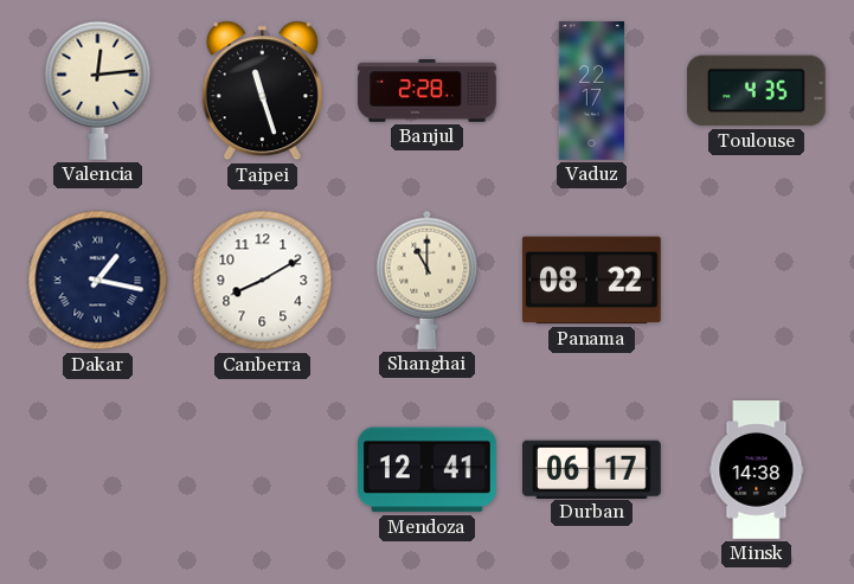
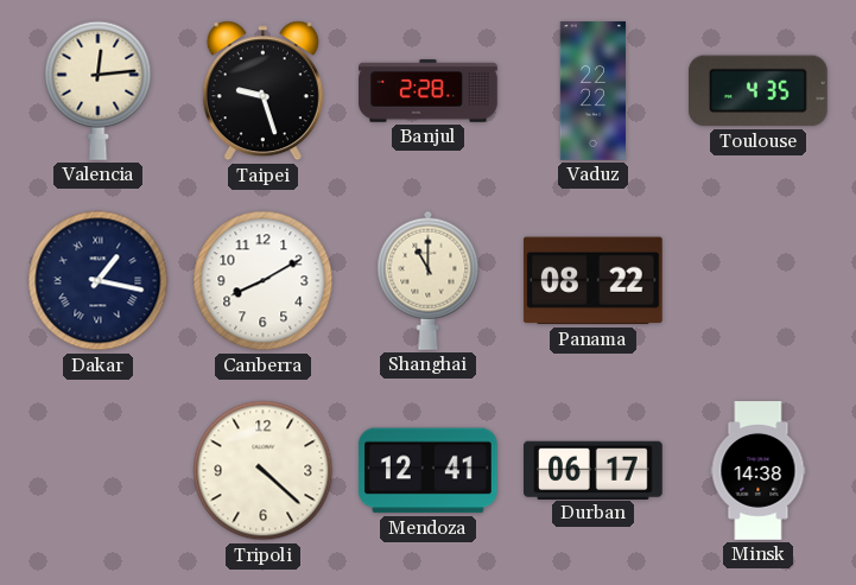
Taipei: 11:27 -> 9:27
Vaduz: 22:17 -> 22:22
Tripoli: none -> 4:22
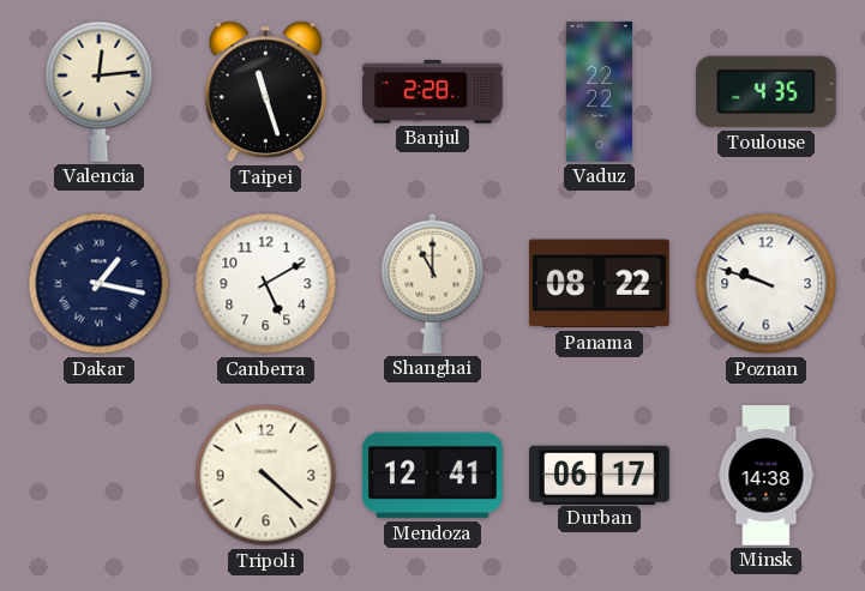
Taipei: 9:27 -> 11:27
Canberra: 8:10 -> 5:10
Poznan: none -> 9:48
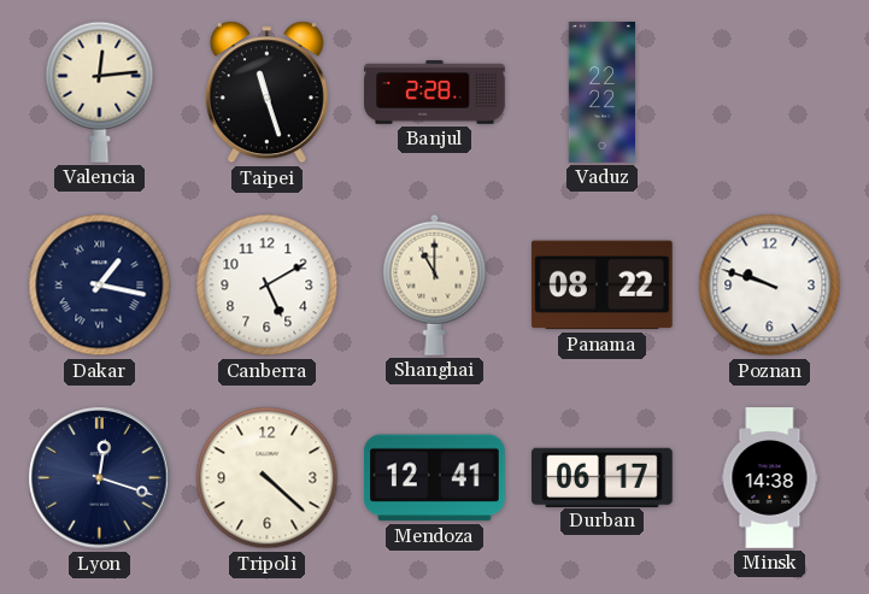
Toulouse: 4:35 -> none
Lyon: none -> 12:18
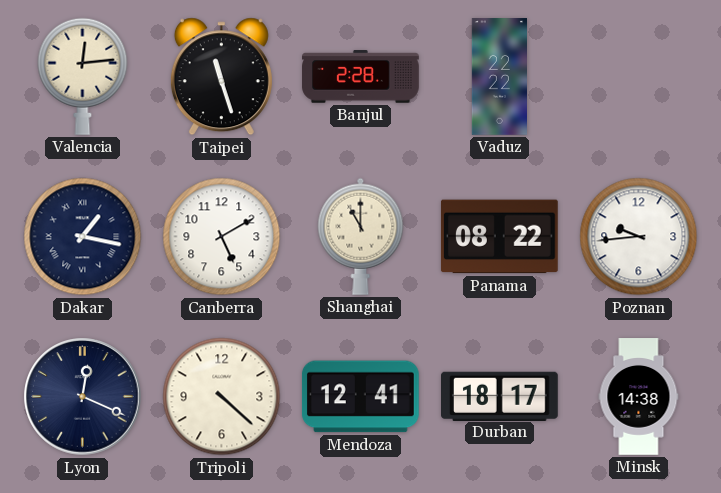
Poznan: 9:48 -> 9:44
Lyon: 12:18 -> 12:19
Durban: 06:17 -> 18:17
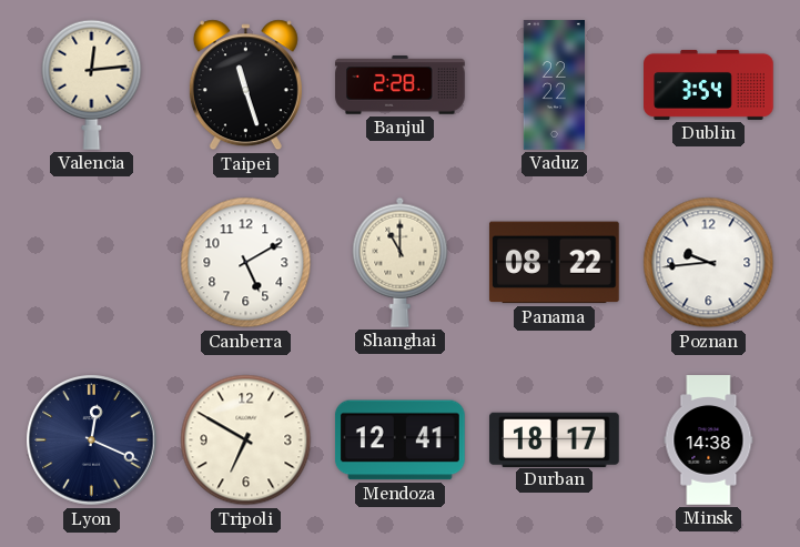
Dublin: none -> 3:54
Dakar: 1:17 -> none
Tripoli: 4:22 -> 6:50
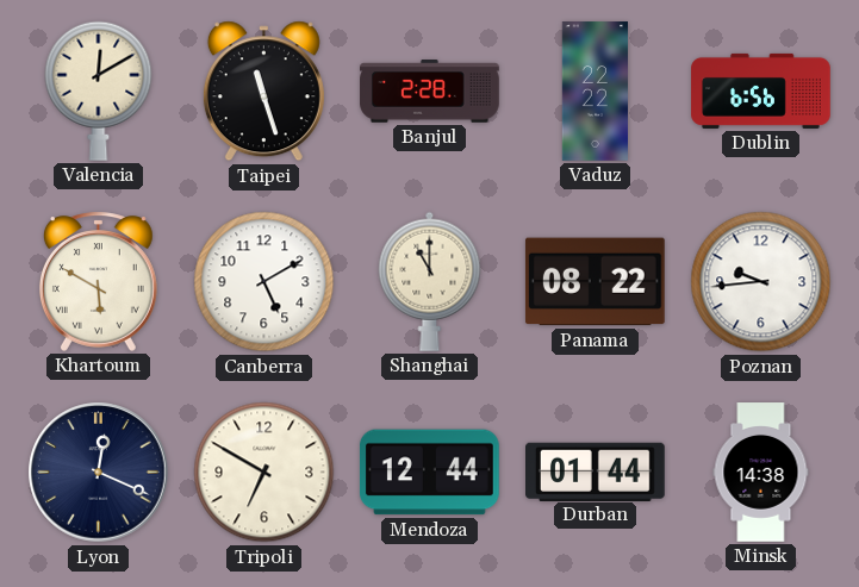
Valencia: 12:14 -> 12:10
Dublin: 3:54 -> 6:56
Khartoum: none -> 5:50
Mendoza: 12:41 -> 12:44
Durban: 18:17 -> 01:44
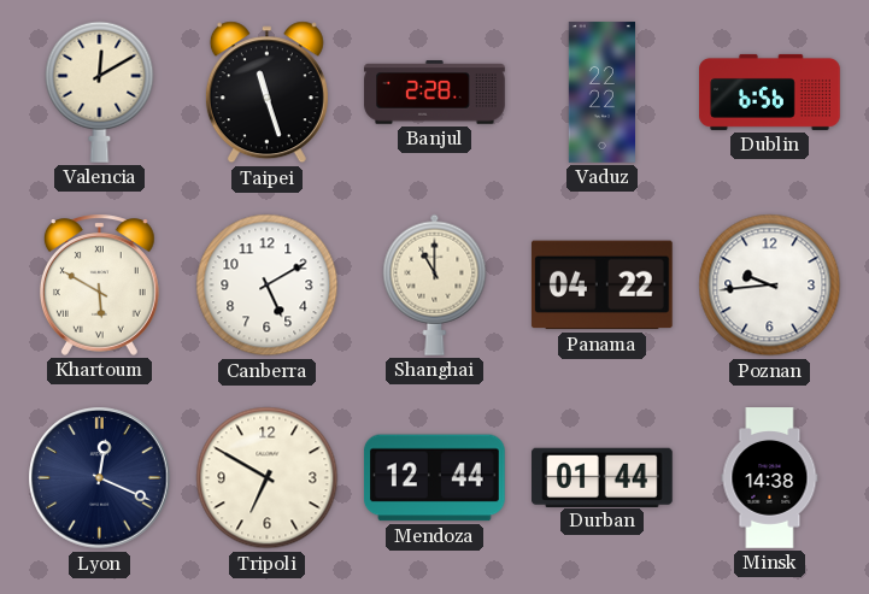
Panama: 08:22 -> 04:22
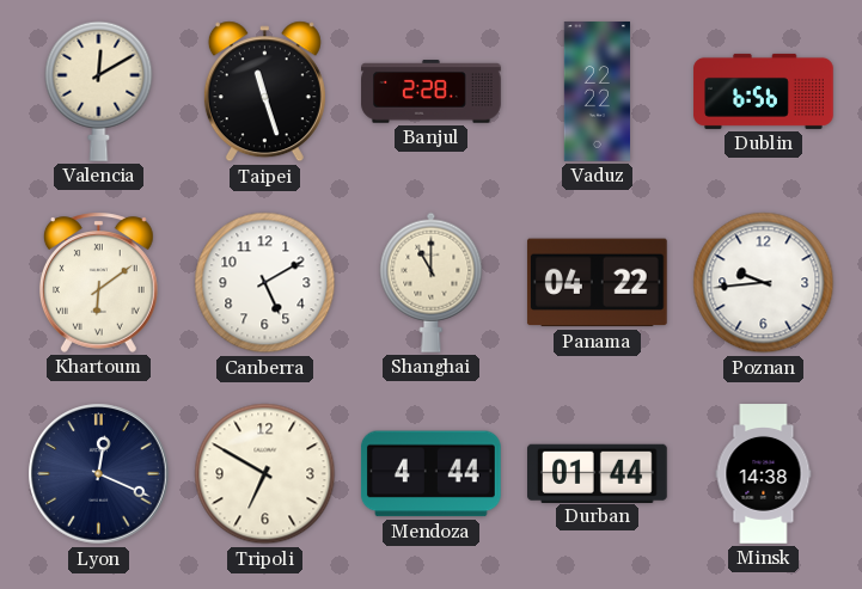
Khartoum: 5:50 -> 6:09
Mendoza: 12:44 -> 4:44
